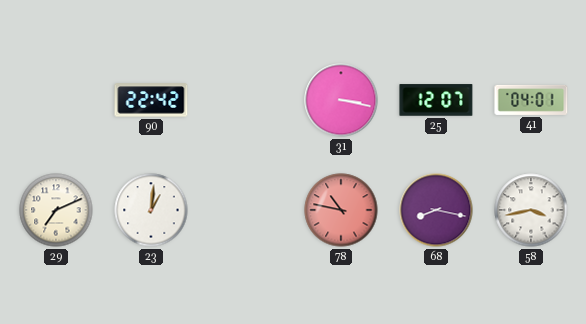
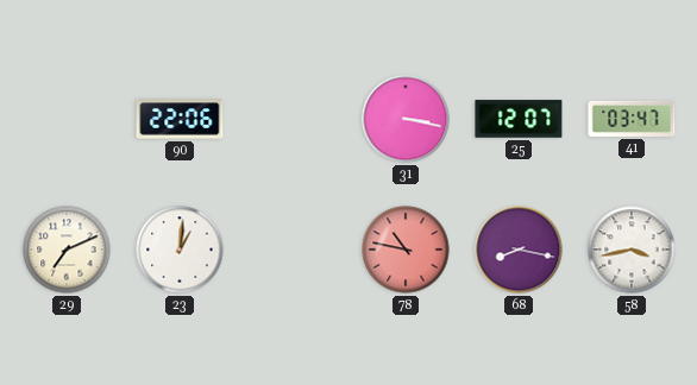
90: 22:42 -> 22:06
41: 04:01 -> 03:47
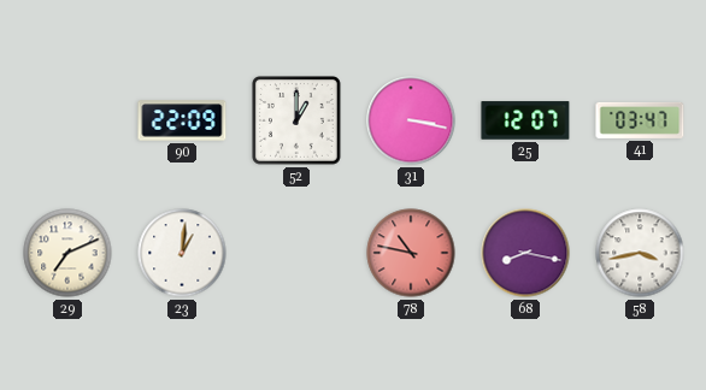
90: 22:06 -> 22:09
52: none -> 1:00
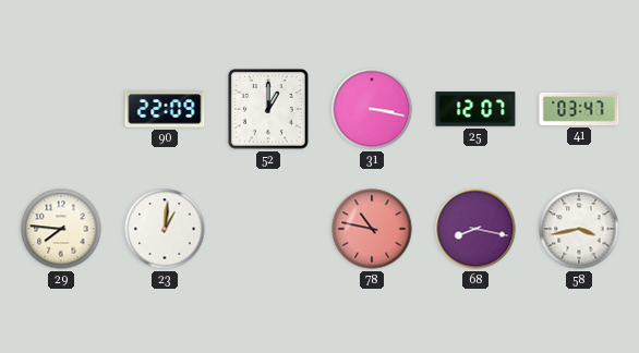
29: 7:11 -> 7:46
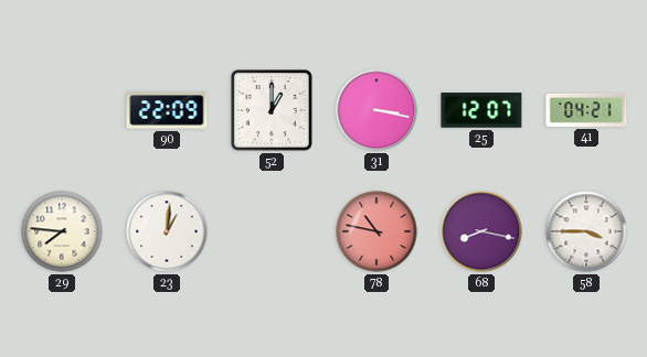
41: 03:47 -> 04:21
58: 3:43 -> 3:45
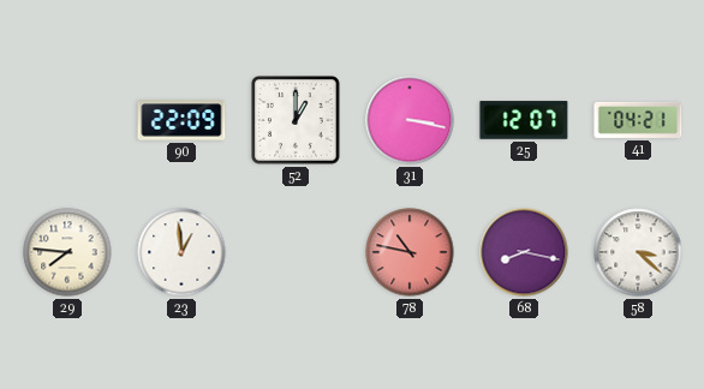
23: 1:01 -> 12:59
58: 3:45 -> 3:22
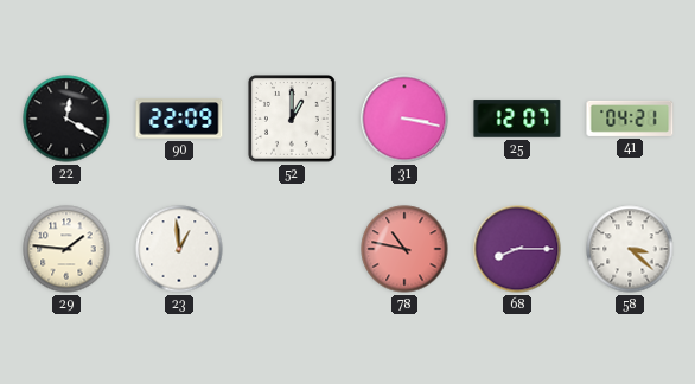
22: none -> 12:20
29: 7:46 -> 1:46
68: 8:17 -> 8:15
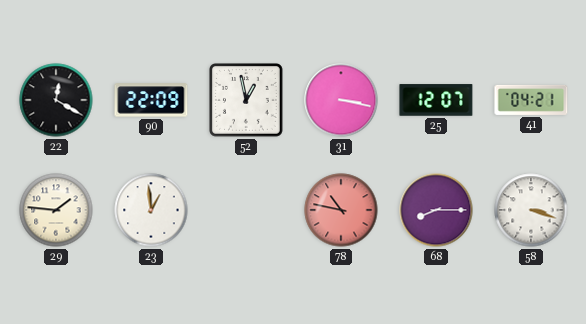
52: 1:00 -> 12:58
58: 3:22 -> 3:18
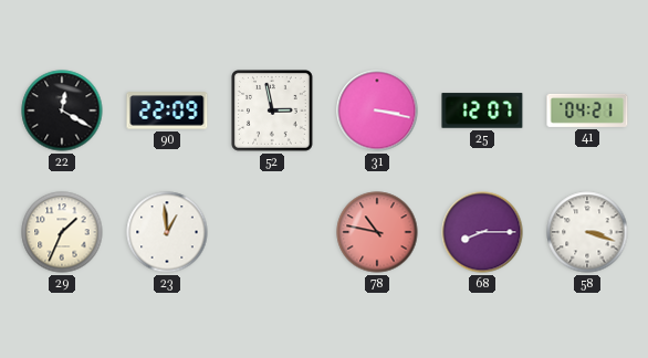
52: 12:58 -> 2:58
29: 1:46 -> 1:34
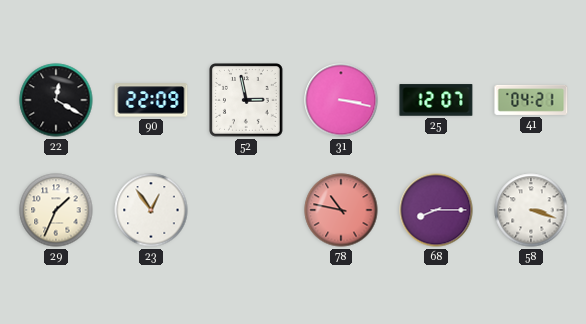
23: 12:59 -> 12:54
